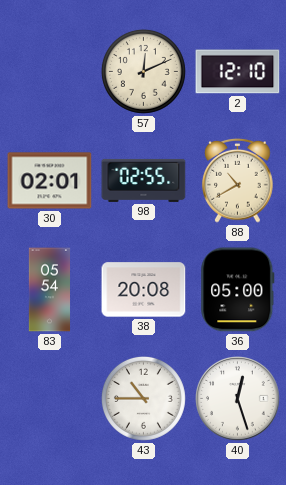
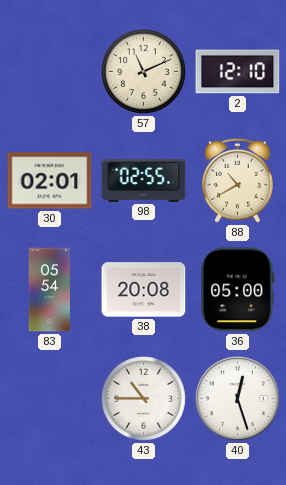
57: 12:11 -> 11:11
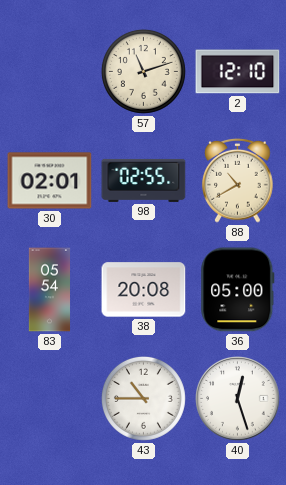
57: 11:11 -> 11:12
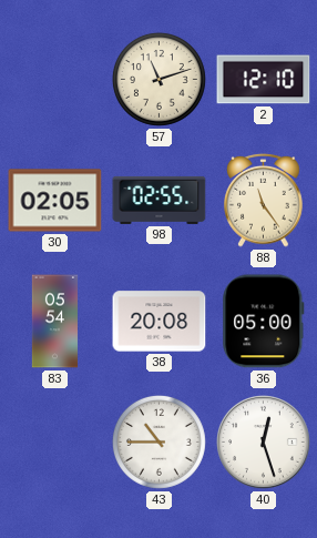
30: 02:01 -> 02:05
88: 10:40 -> 11:24
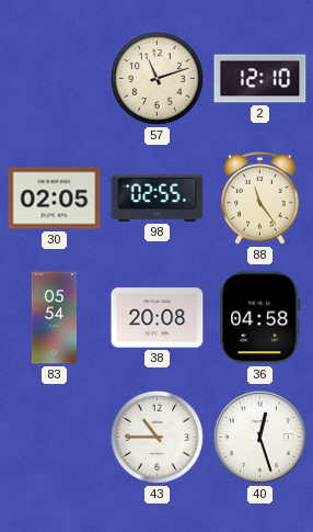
36: 05:00 -> 04:58
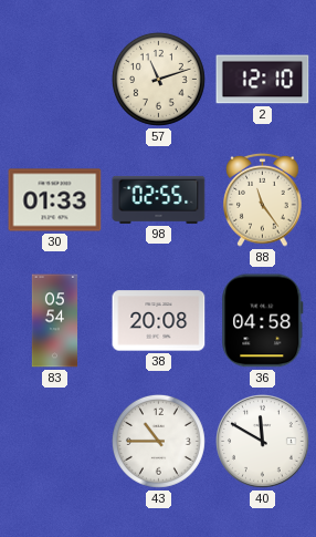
30: 02:05 -> 01:33
40: 12:27 -> 11:50
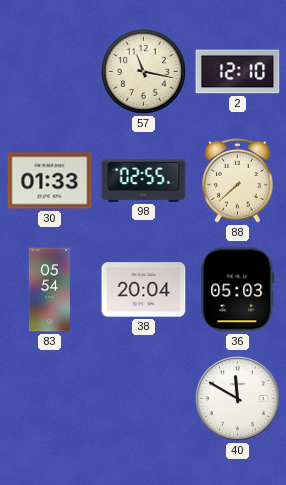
57: 11:12 -> 11:17
88: 11:24 -> 7:38
38: 20:08 -> 20:04
36: 04:58 -> 05:03
43: 10:45 -> none
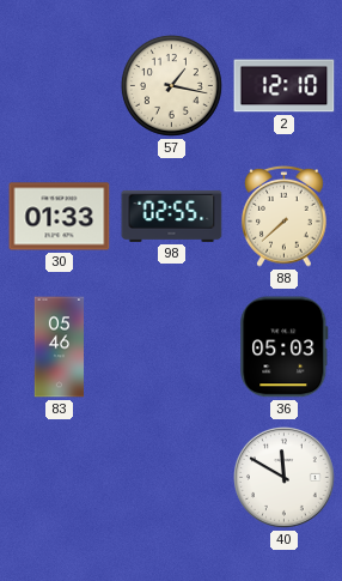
57: 11:17 -> 1:17
83: 05:54 -> 05:46
38: 20:04 -> none
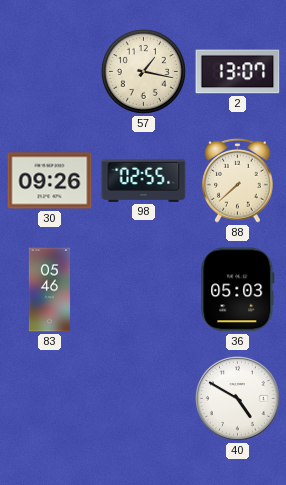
2: 12:10 -> 13:07
30: 01:33 -> 09:26
40: 11:50 -> 4:50
